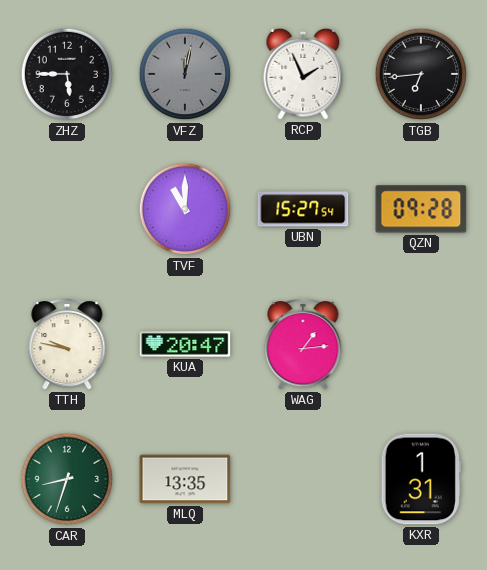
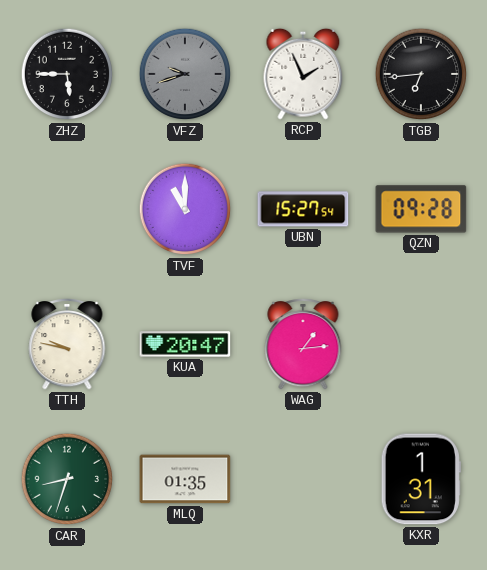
VFZ: 12:02 -> 9:42
MLQ: 13:35 -> 01:35
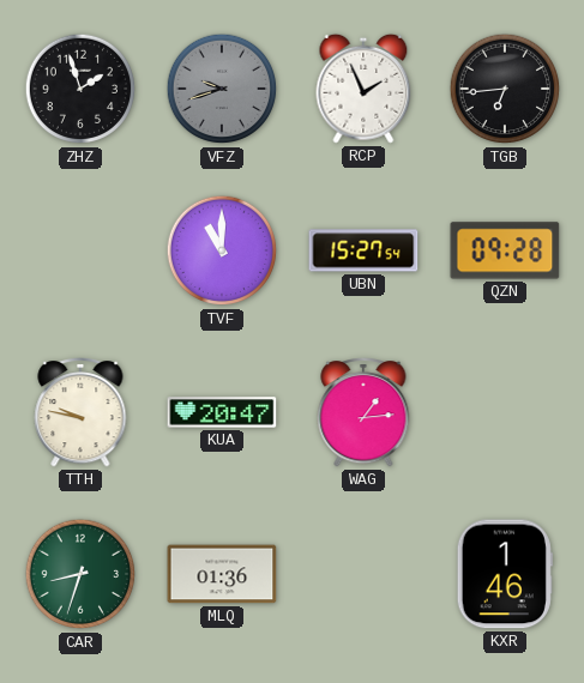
ZHZ: 5:45 -> 1:57
MLQ: 01:35 -> 01:36
KXR: 1:31 -> 1:46
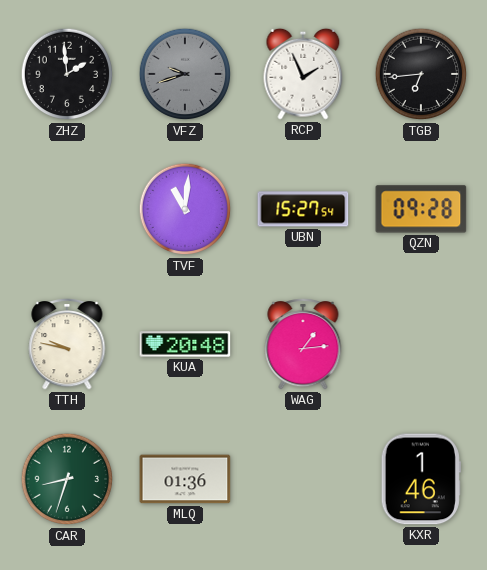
ZHZ: 1:57 -> 1:59
TVF: 11:00 -> 11:01
KUA: 20:47 -> 20:48
